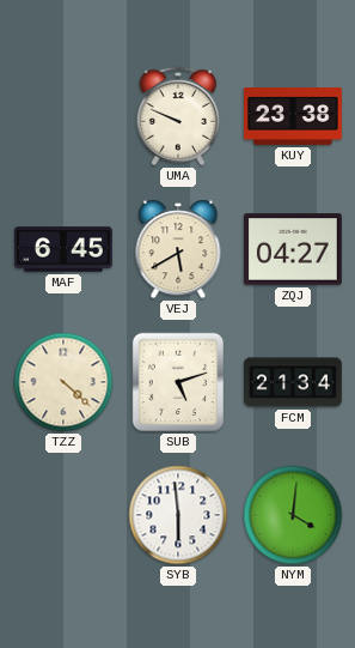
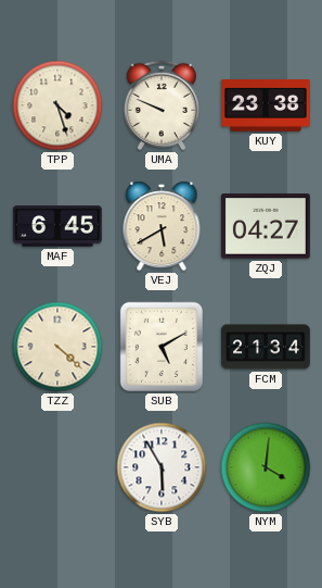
TPP: none -> 4:27
SUB: 5:12 -> 5:10
SYB: 5:59 -> 5:55
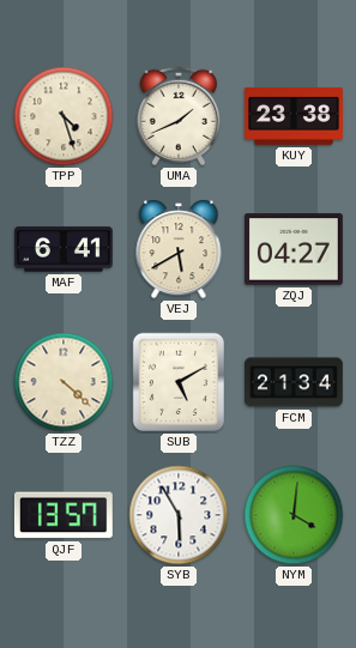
UMA: 9:49 -> 1:41
MAF: 6:45 -> 6:41
QJF: none -> 13:57
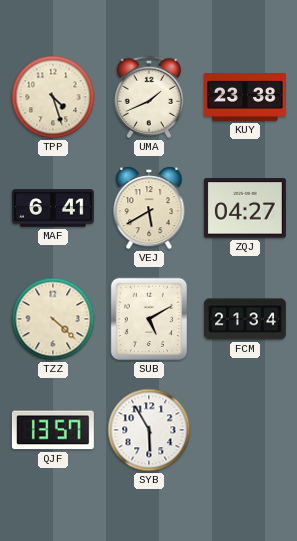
NYM: 4:01 -> none
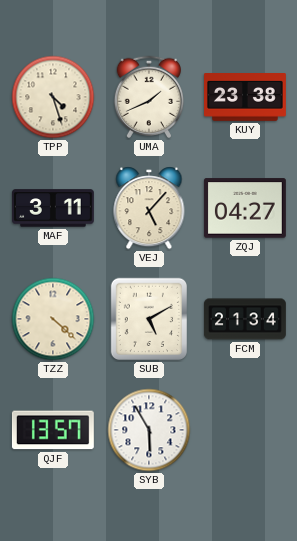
MAF: 6:41 -> 3:11
VEJ: 5:40 -> 5:07
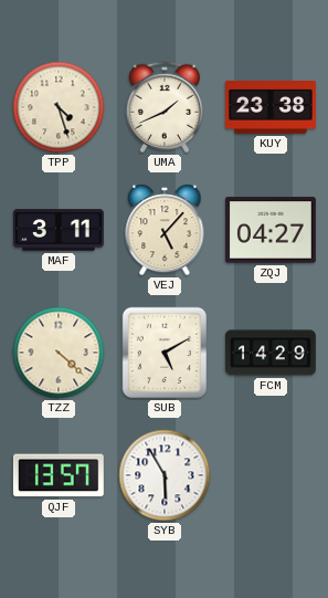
FCM: 21:34 -> 14:29
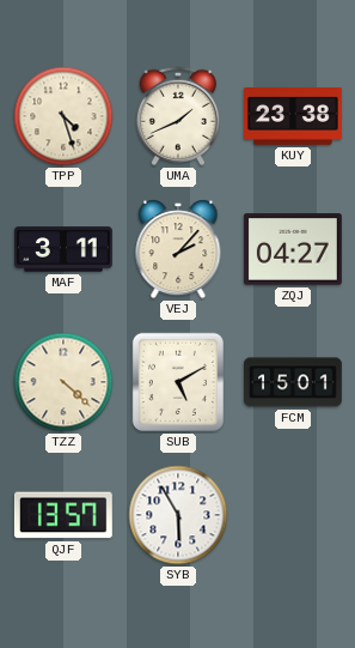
VEJ: 5:07 -> 2:07
FCM: 14:29 -> 15:01
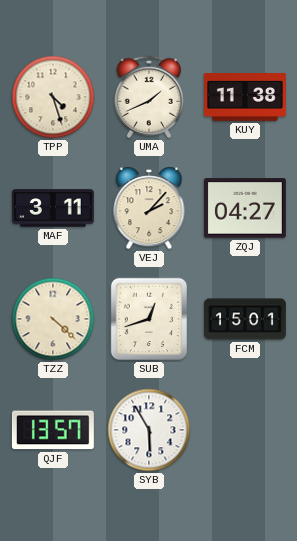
KUY: 23:38 -> 11:38
SUB: 5:10 -> 12:42
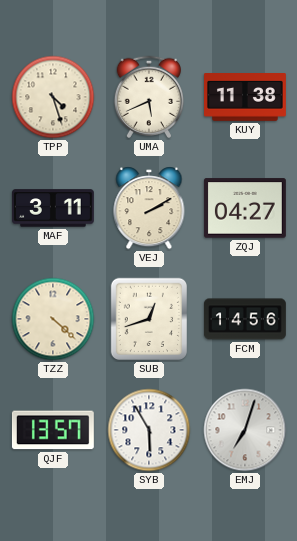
UMA: 1:41 -> 5:41
VEJ: 2:07 -> 2:10
FCM: 15:01 -> 14:56
EMJ: none -> 7:03
